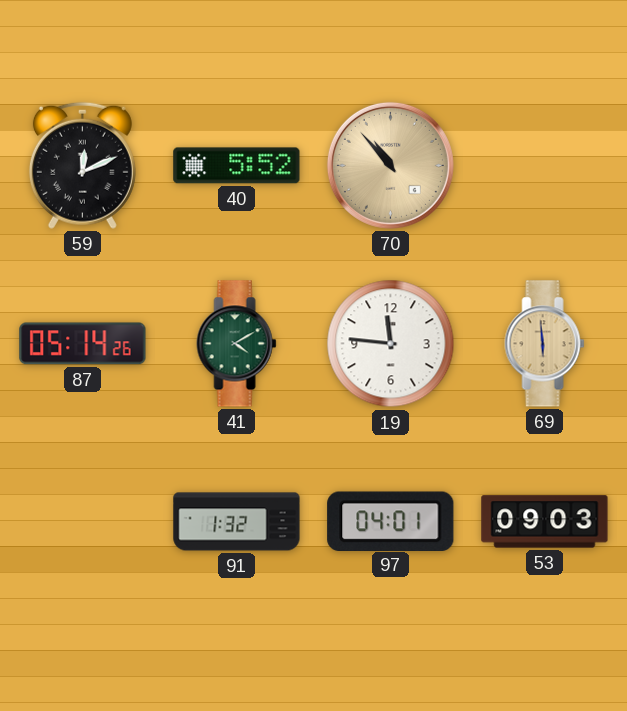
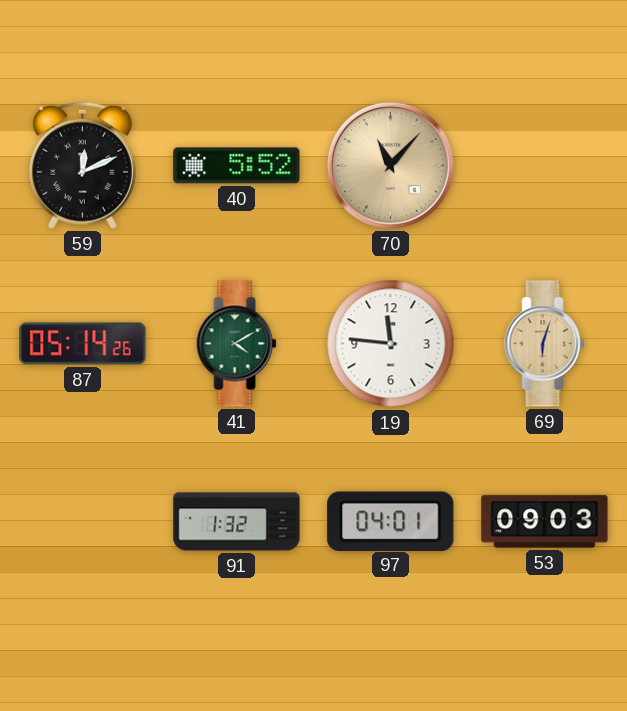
70: 10:53 -> 11:07
69: 5:59 -> 6:03
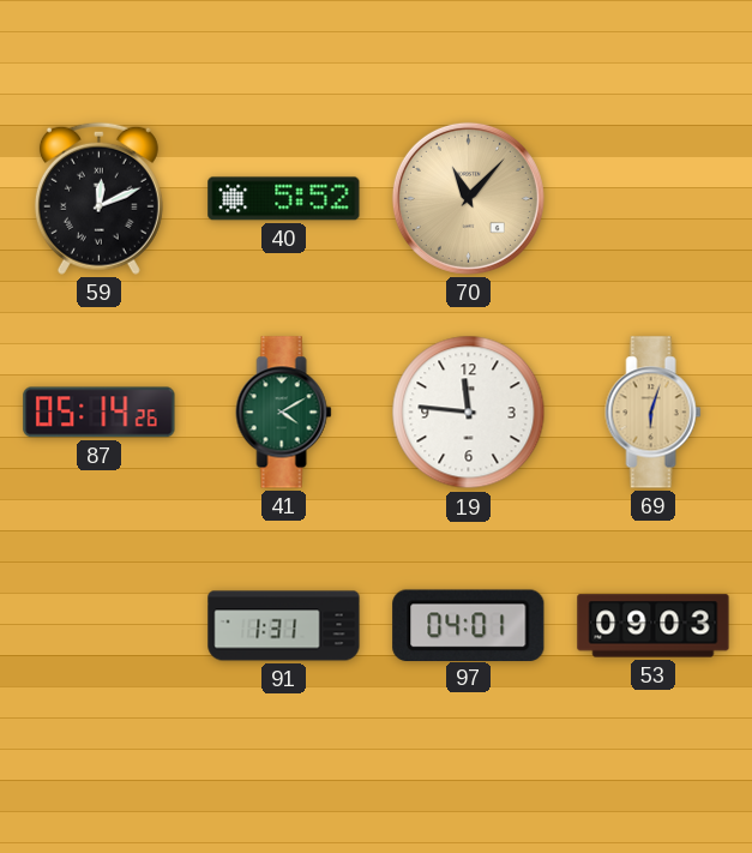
91: 1:32 -> 1:31
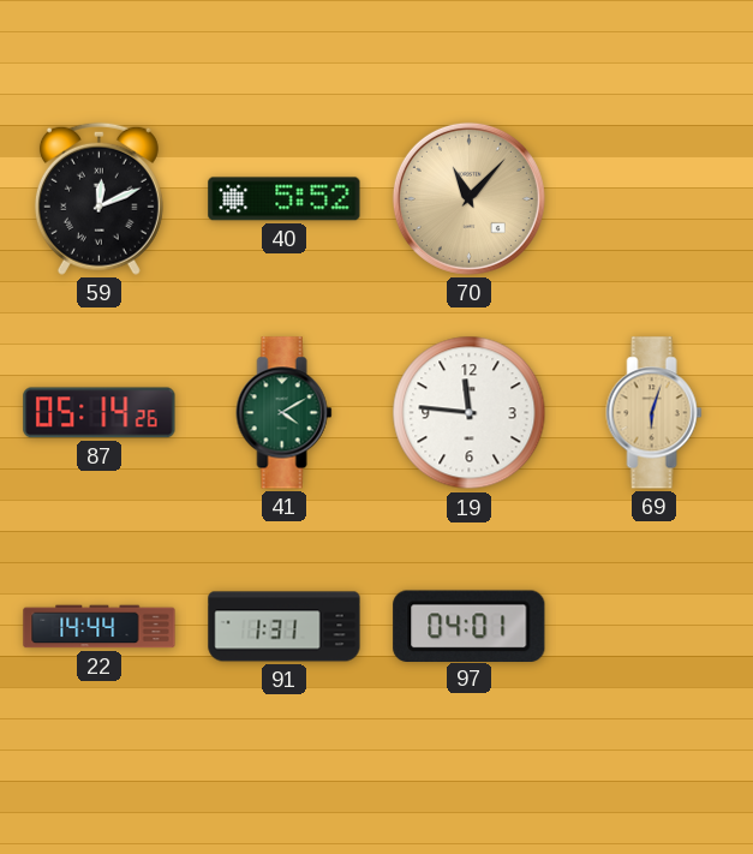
22: none -> 14:44
53: 09:03 -> none
